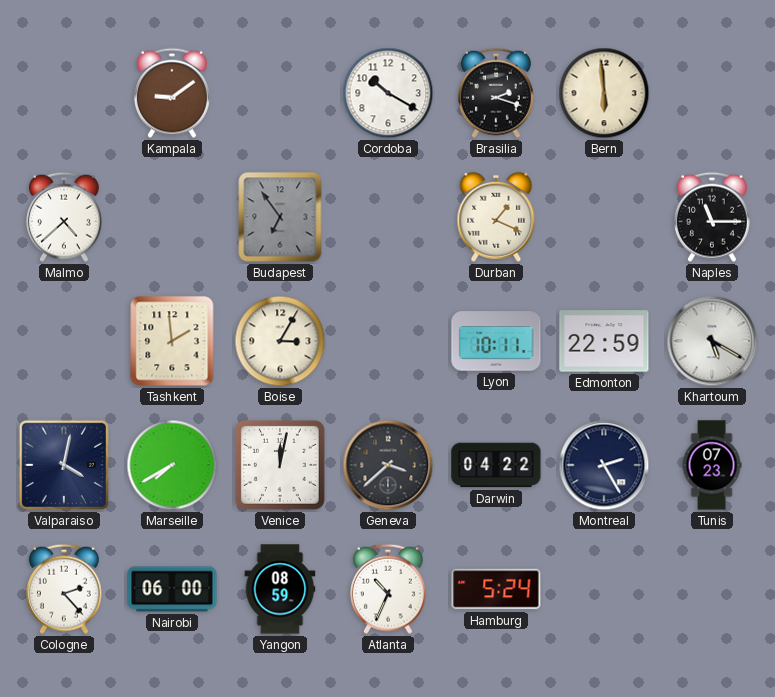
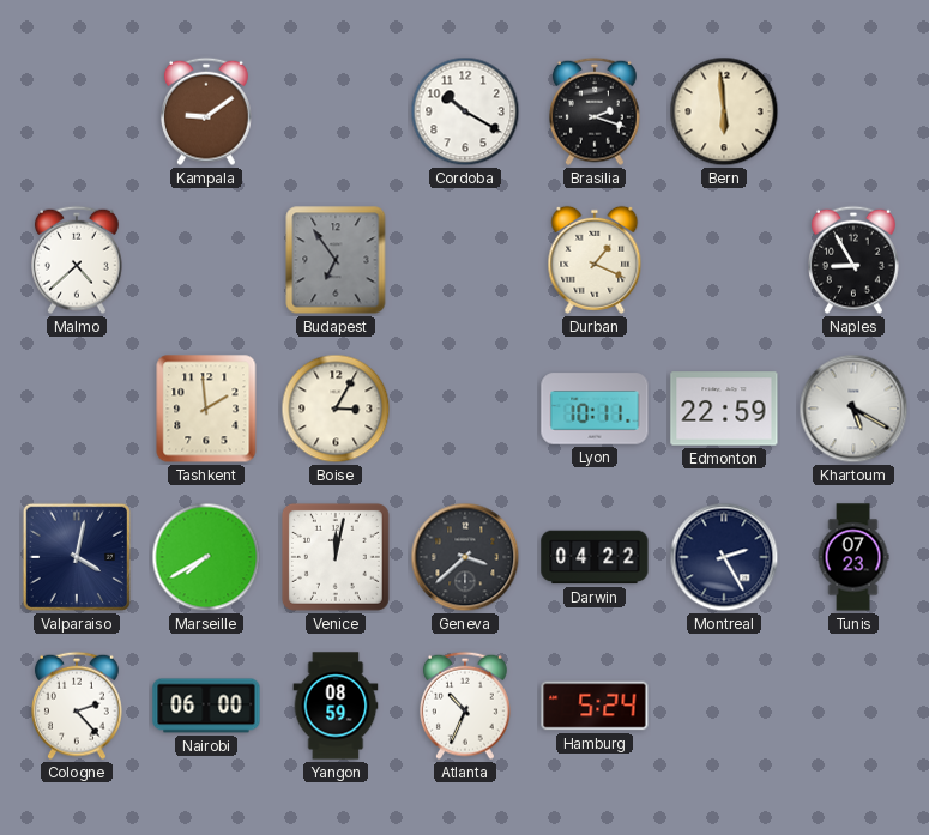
Naples: 11:15 -> 8:55
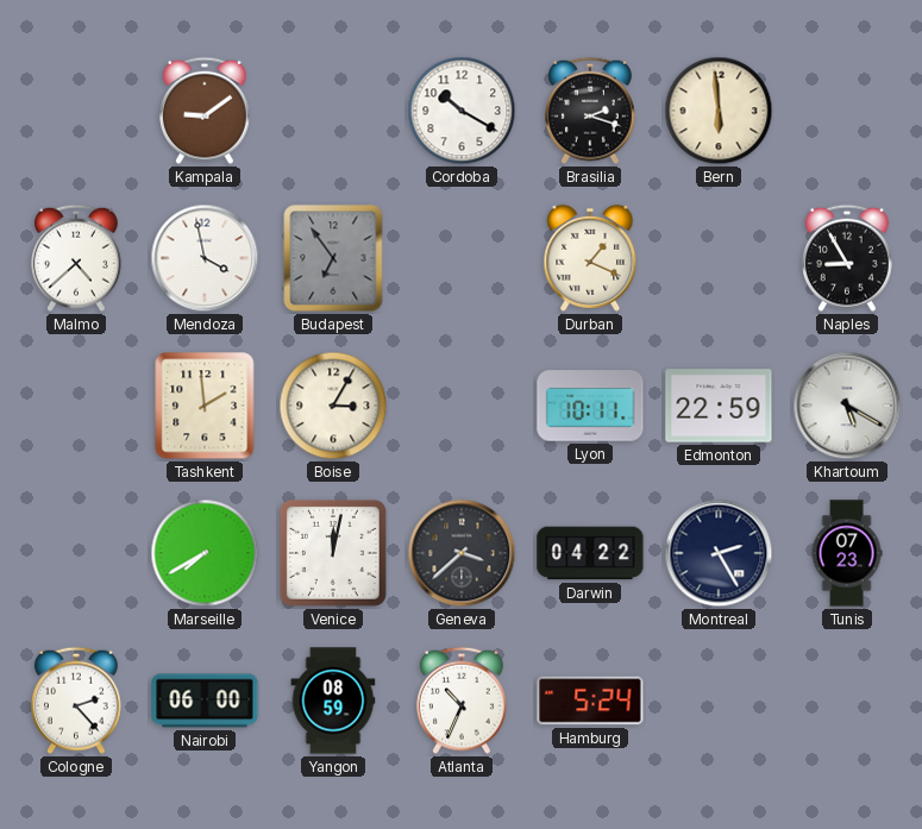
Mendoza: none -> 3:58
Valparaiso: 4:02 -> none
